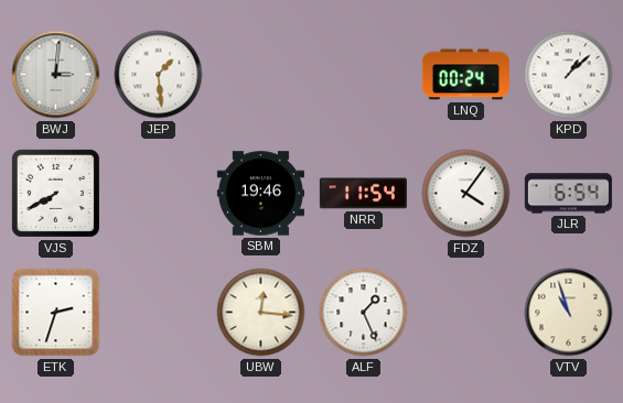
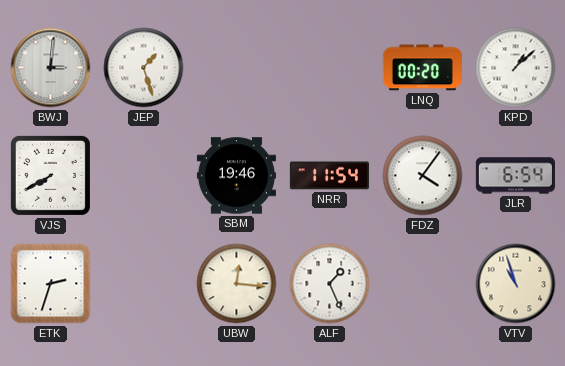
JEP: 1:29 -> 1:27
LNQ: 00:24 -> 00:20
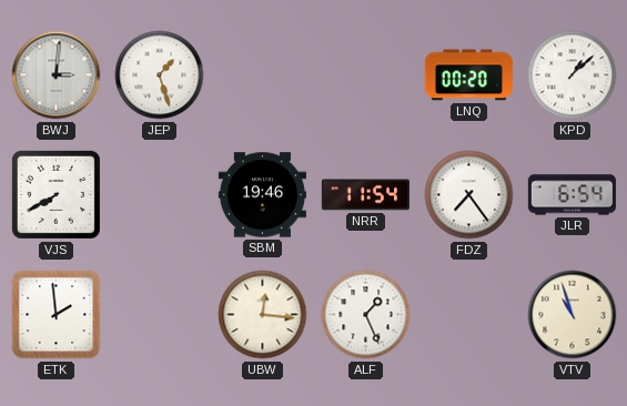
FDZ: 4:06 -> 7:24
ETK: 2:33 -> 1:59
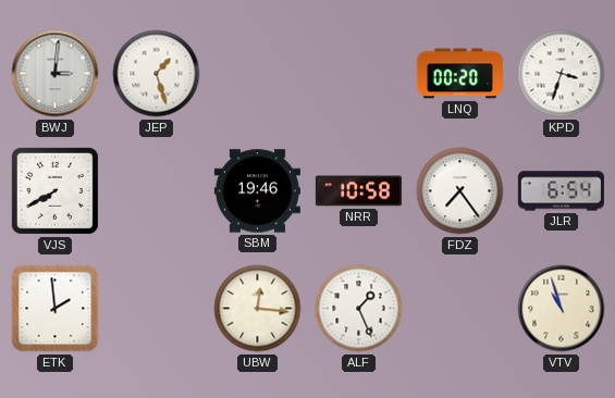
KPD: 1:08 -> 3:33
NRR: 11:54 -> 10:58
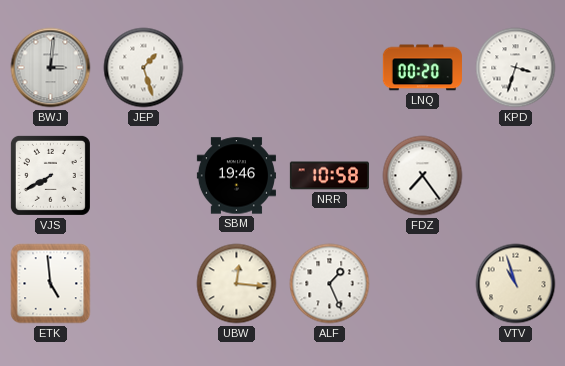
JLR: 6:54 -> none
ETK: 1:59 -> 4:59
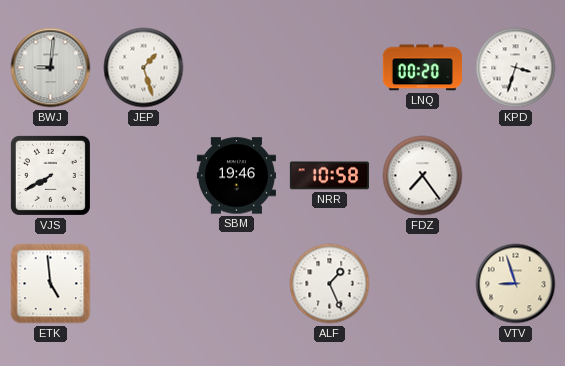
BWJ: 3:01 -> 9:01
UBW: 12:16 -> none
VTV: 10:57 -> 8:57
